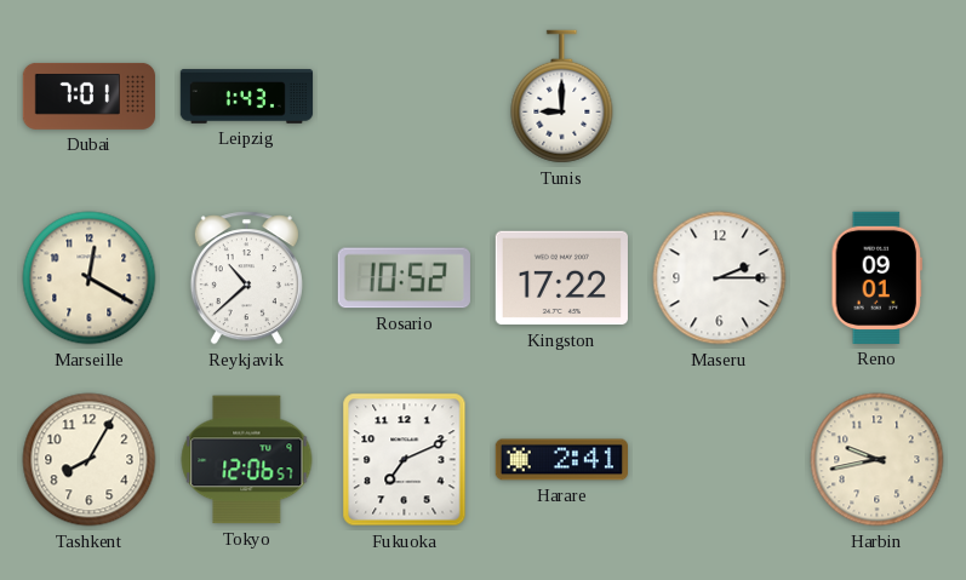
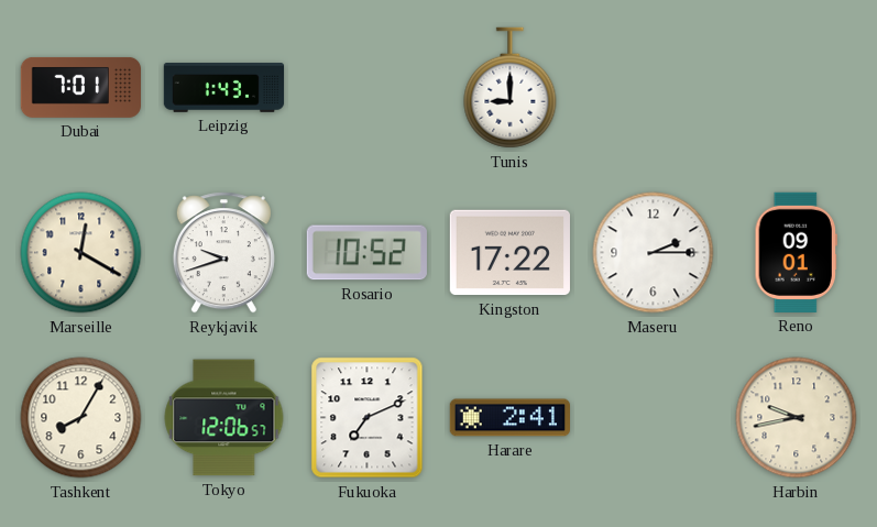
Reykjavik: 10:38 -> 9:42
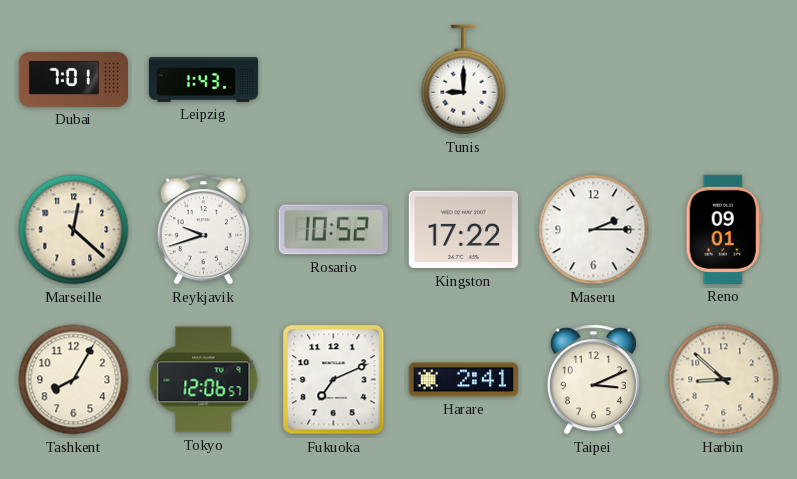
Marseille: 12:20 -> 12:22
Taipei: none -> 3:11
Harbin: 9:43 -> 8:52
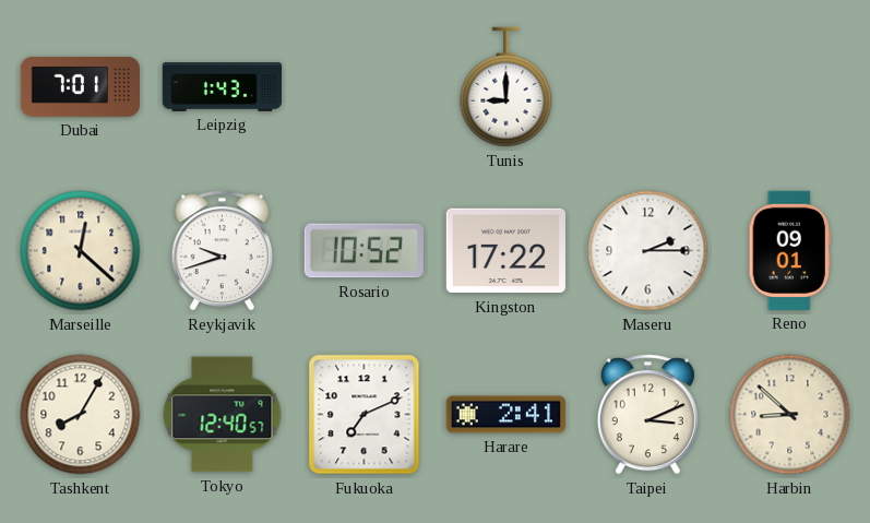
Tokyo: 12:06 -> 12:40
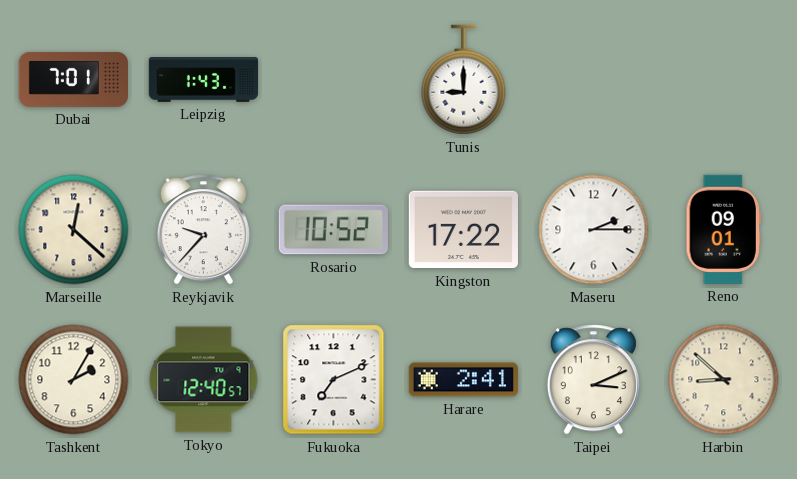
Reykjavik: 9:42 -> 9:37
Tashkent: 8:05 -> 2:05
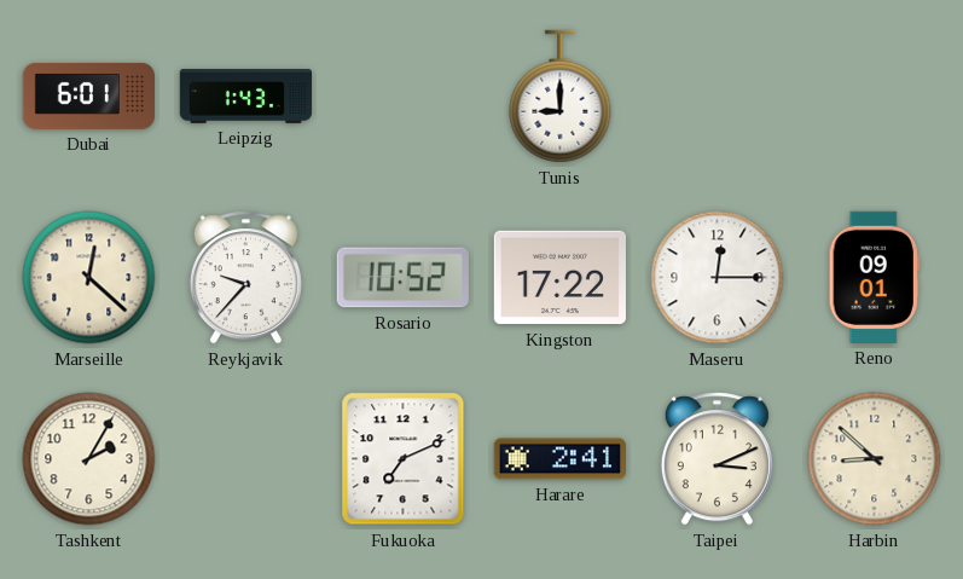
Dubai: 7:01 -> 6:01
Maseru: 2:15 -> 12:15
Tokyo: 12:40 -> none
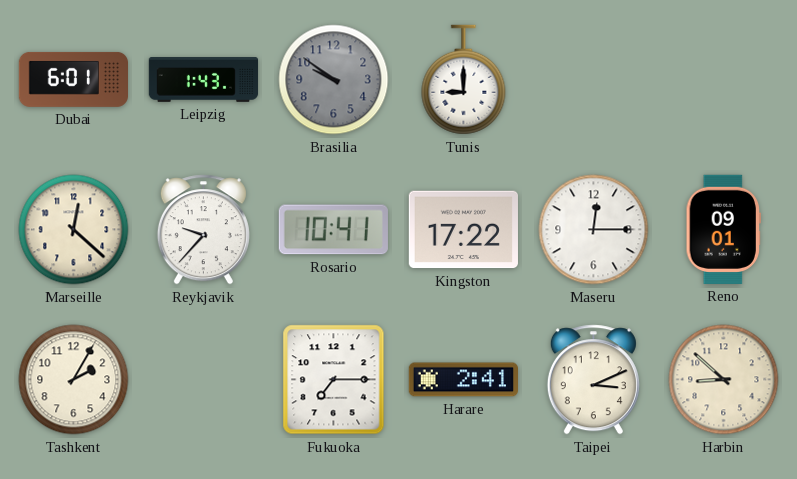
Brasilia: none -> 9:51
Rosario: 10:52 -> 10:41
Fukuoka: 7:11 -> 7:15
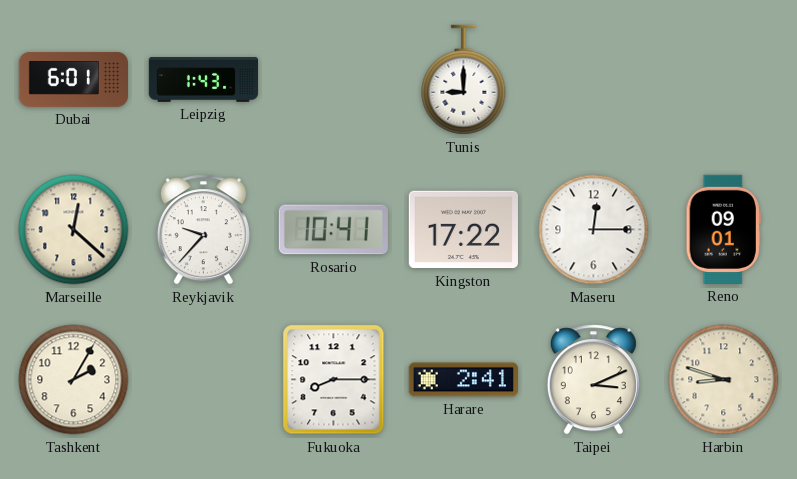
Brasilia: 9:51 -> none
Fukuoka: 7:15 -> 8:15
Harbin: 8:52 -> 8:48
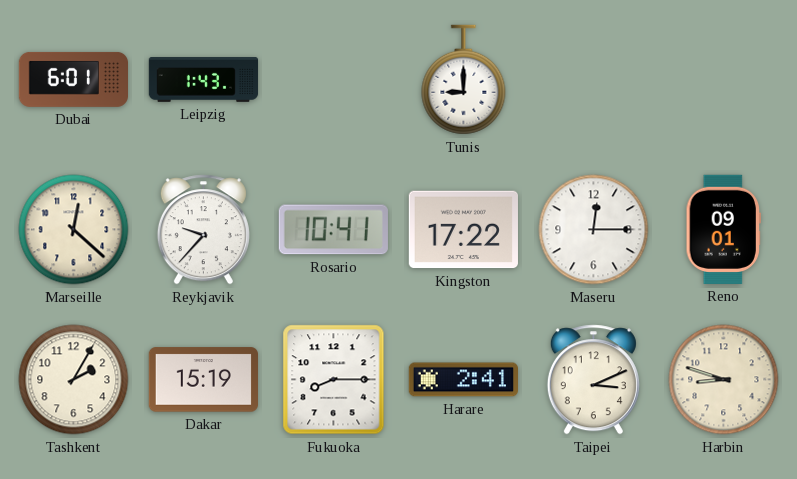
Dakar: none -> 15:19
